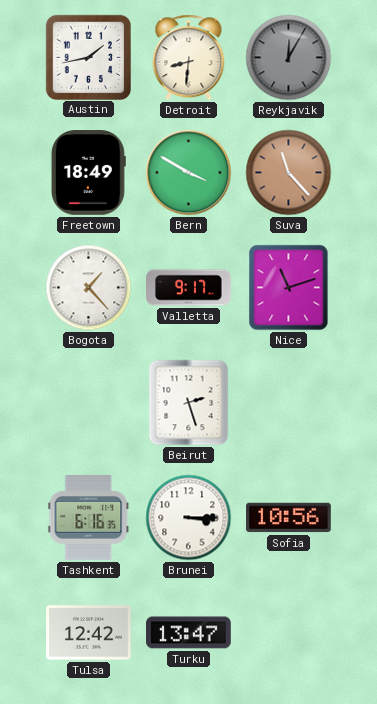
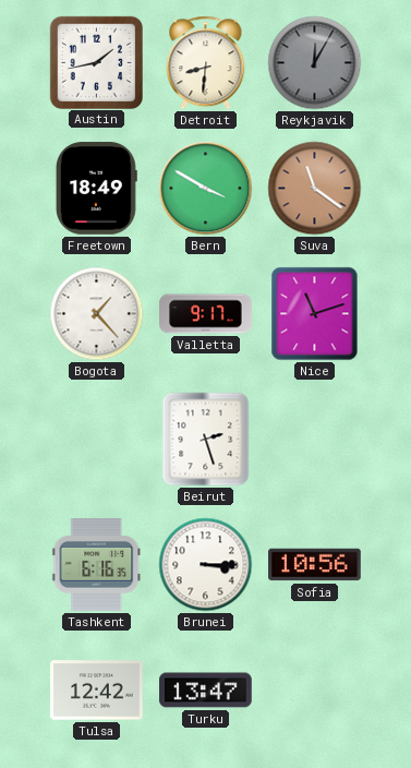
Suva: 11:23 -> 11:21
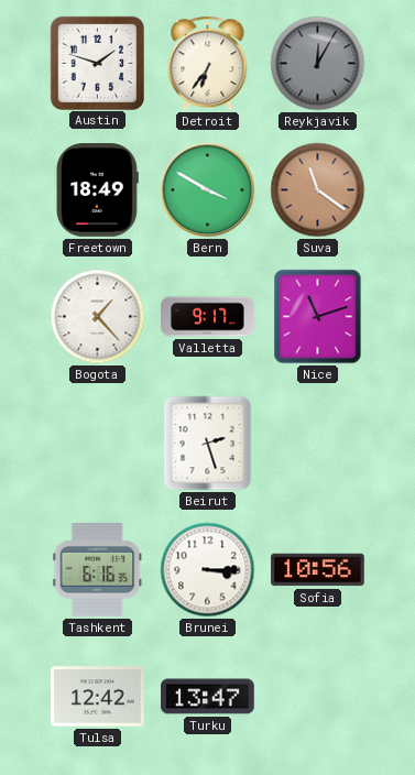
Austin: 1:43 -> 1:48
Detroit: 8:31 -> 6:36
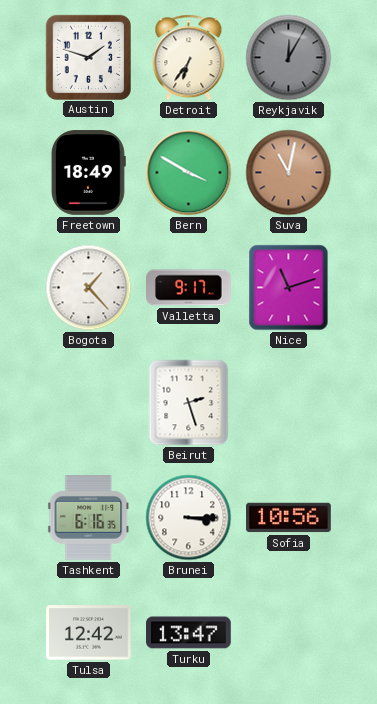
Suva: 11:21 -> 11:02
